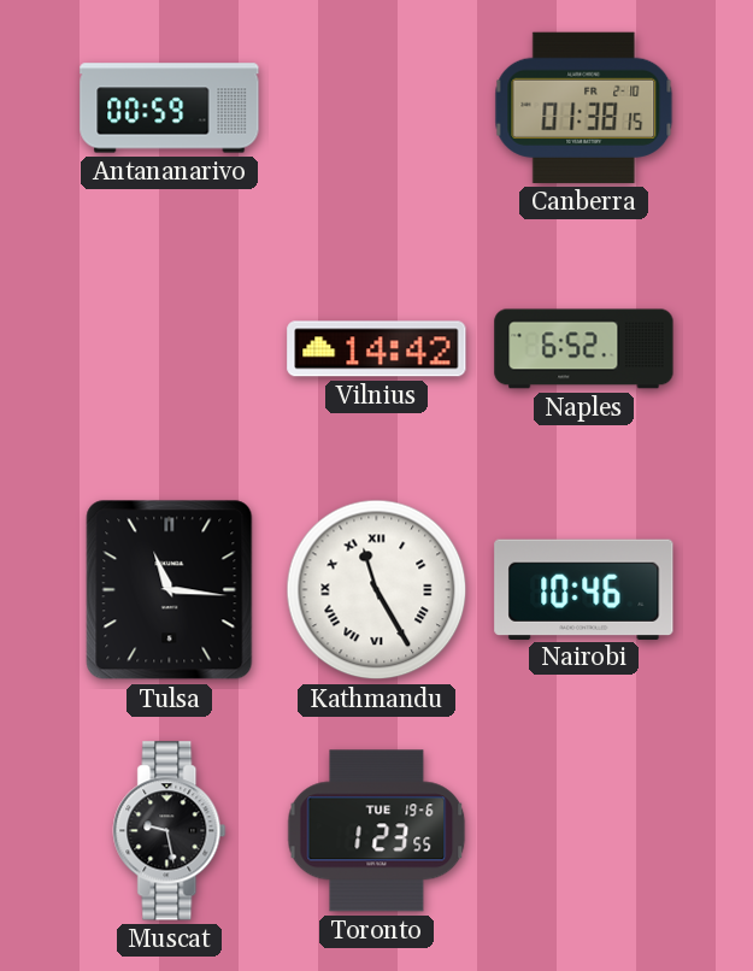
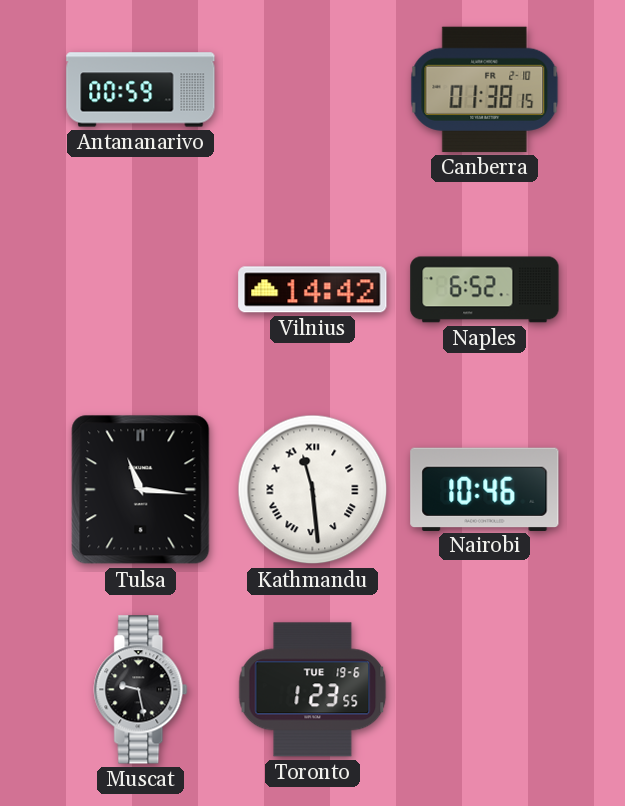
Kathmandu: 11:25 -> 11:29
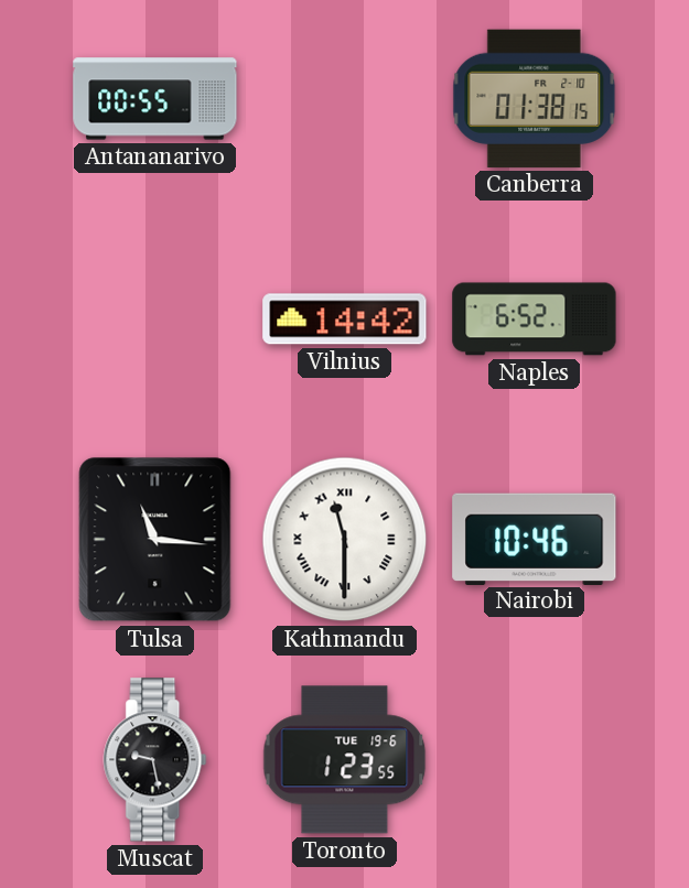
Antananarivo: 00:59 -> 00:55
Kathmandu: 11:29 -> 11:30
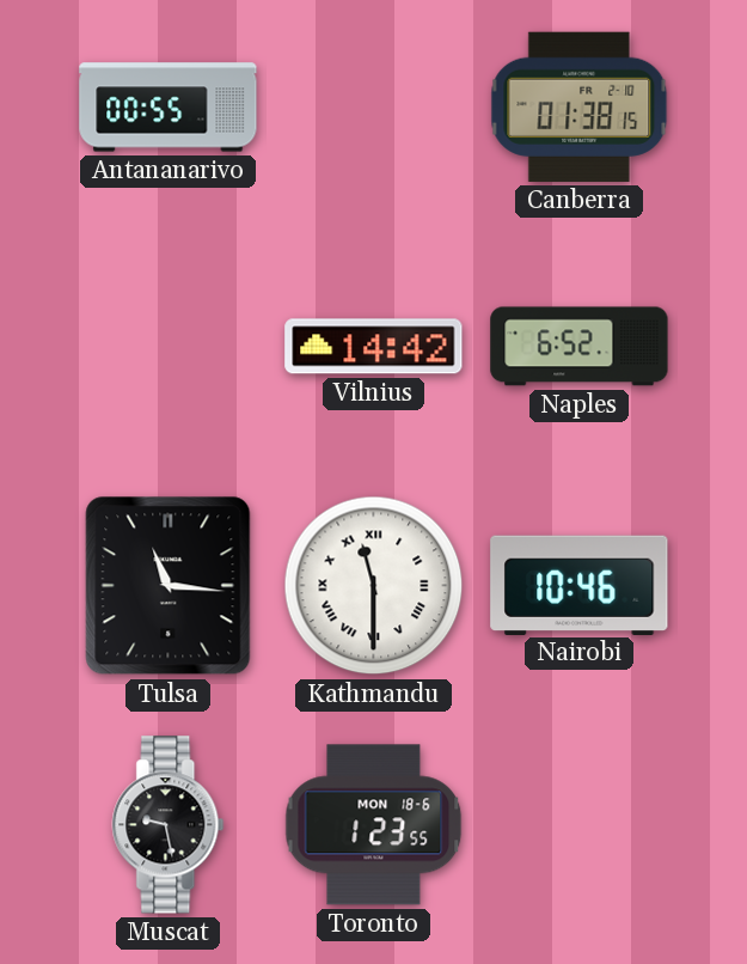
Toronto date: TUE 19-6 -> MON 18-6
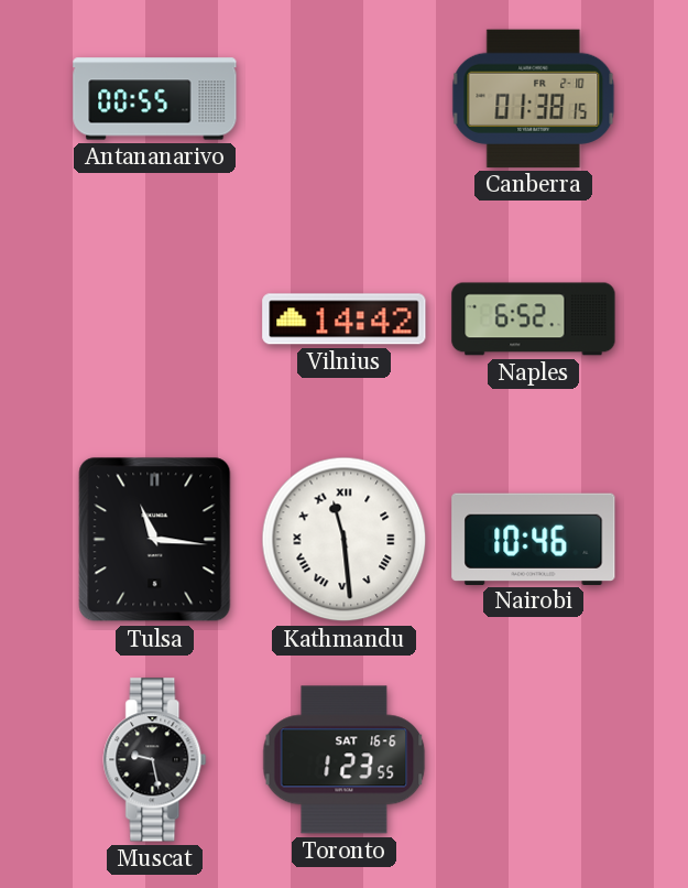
Kathmandu: 11:30 -> 11:29
Toronto date: MON 18-6 -> SAT 16-6
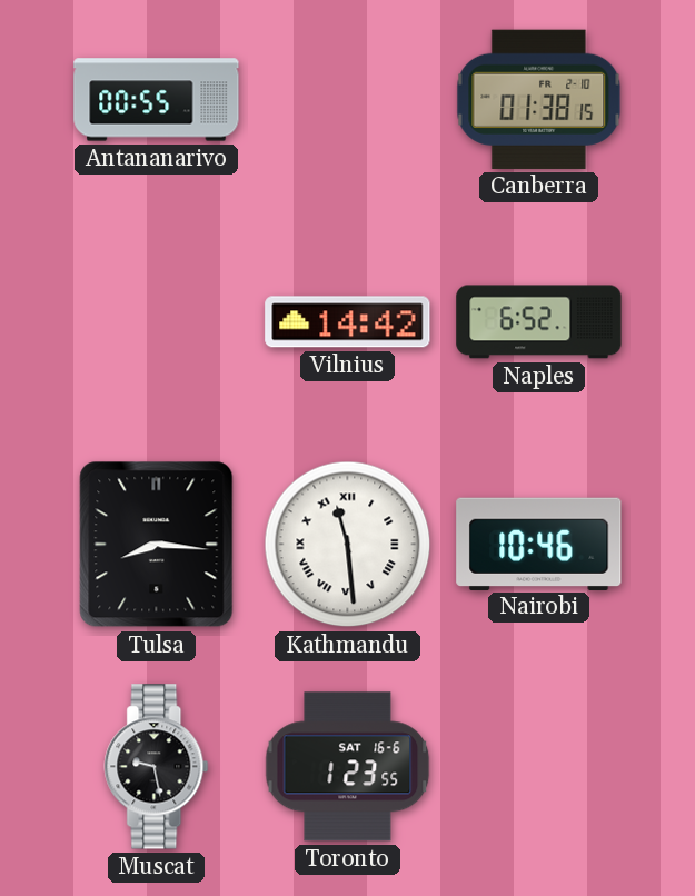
Tulsa: 11:16 -> 8:16
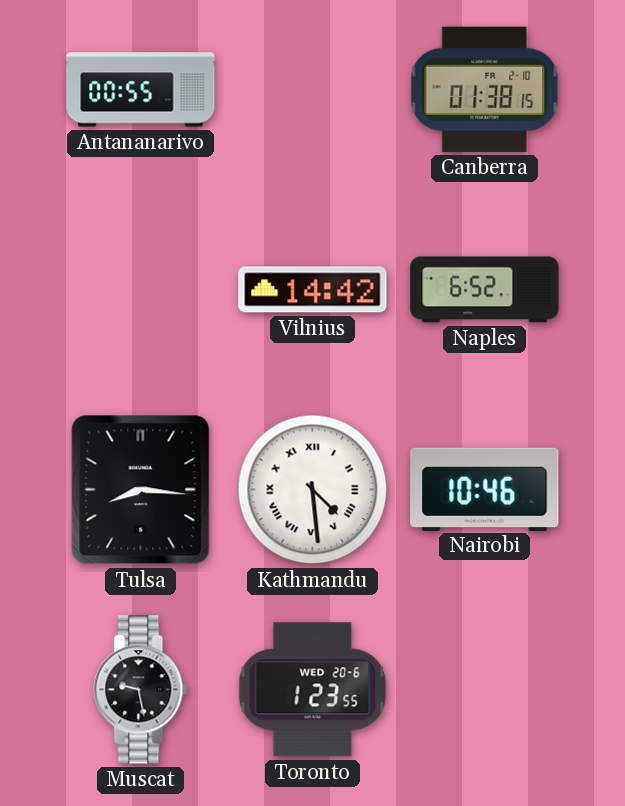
Kathmandu: 11:29 -> 4:29
Toronto date: SAT 16-6 -> WED 20-6
